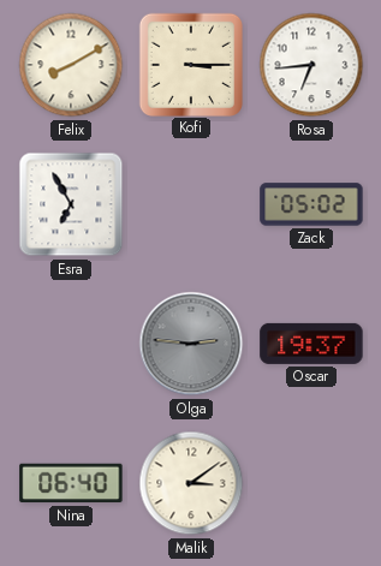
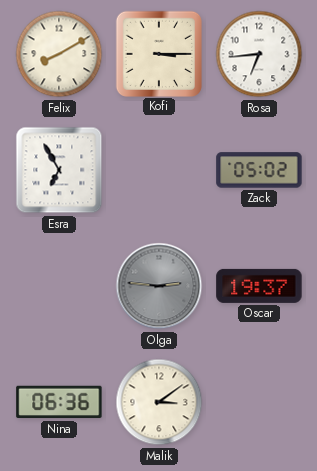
Nina: 06:40 -> 06:36
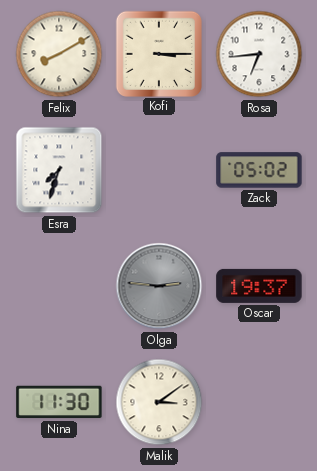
Esra: 6:55 -> 7:33
Nina: 06:36 -> 11:30
